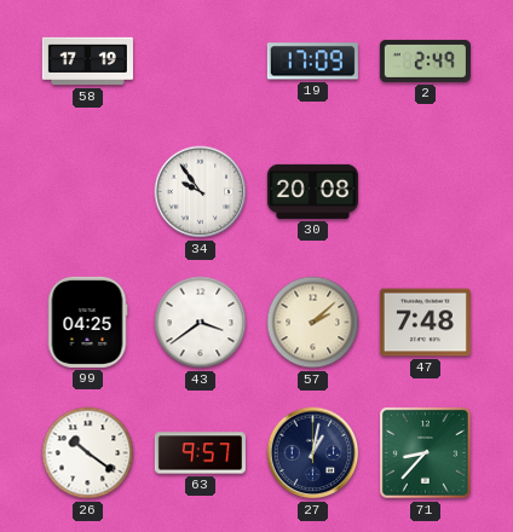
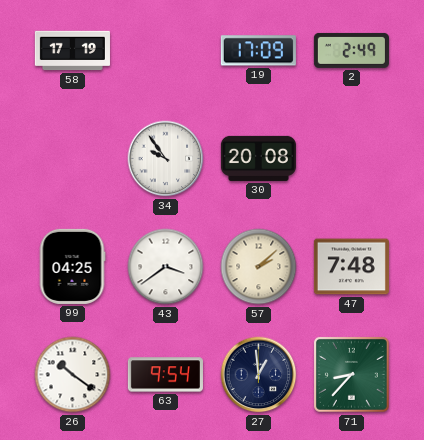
63: 9:57 -> 9:54
27: 1:02 -> 12:59
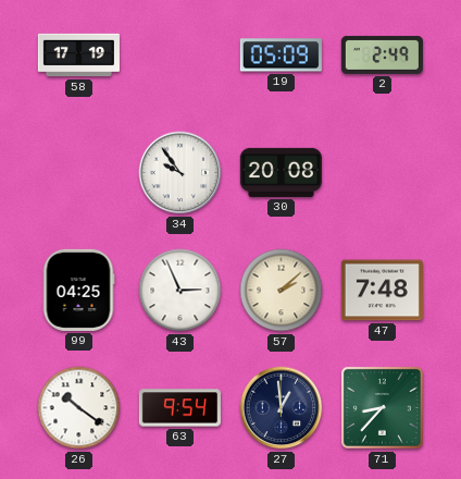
19: 17:09 -> 05:09
43: 3:39 -> 2:56
